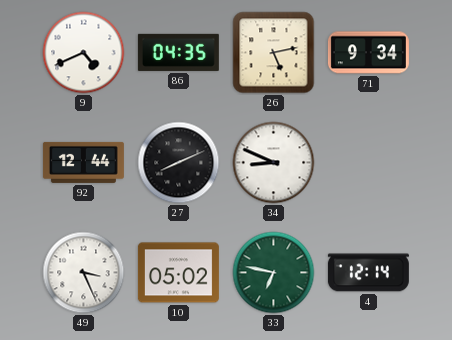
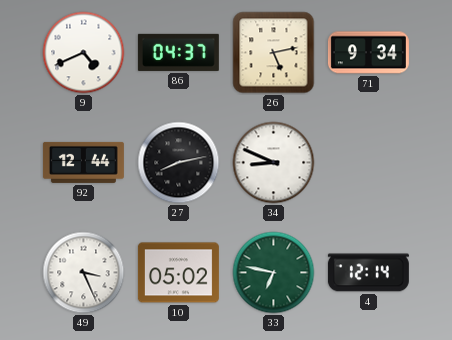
86: 04:35 -> 04:37
27: 8:11 -> 8:13
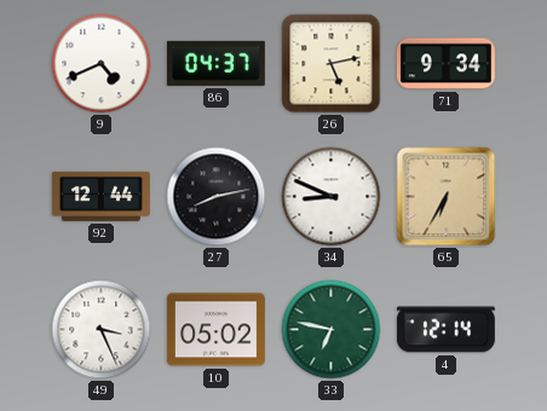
65: none -> 6:35
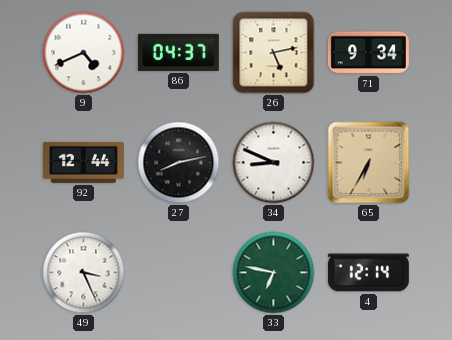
10: 05:02 -> none
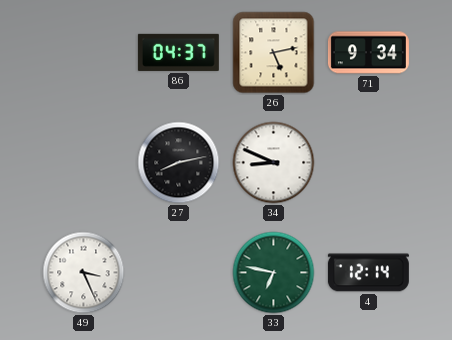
9: 4:41 -> none
92: 12:44 -> none
65: 6:35 -> none
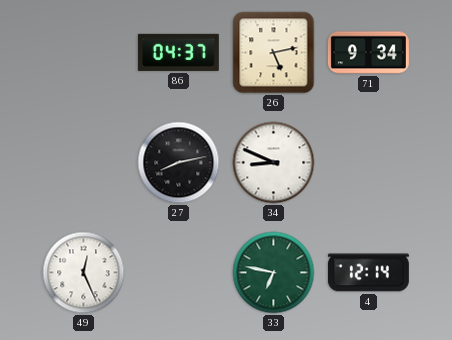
49: 3:26 -> 12:26
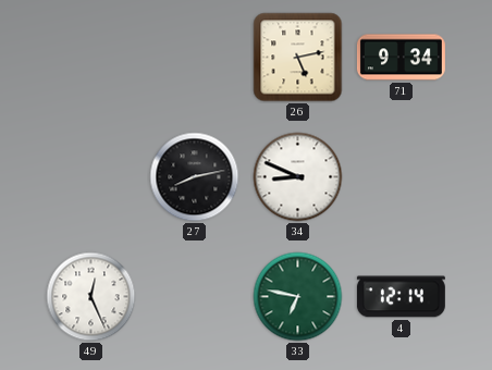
86: 04:37 -> none
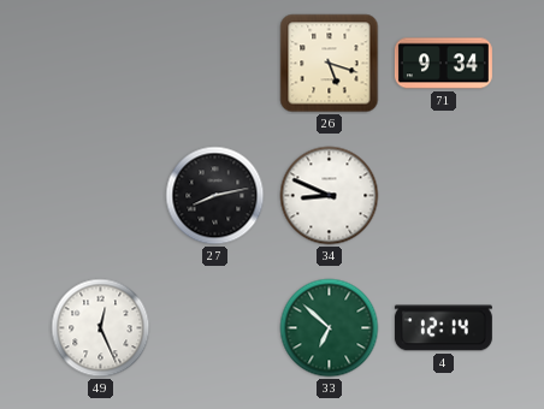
26: 5:13 -> 5:18
33: 6:47 -> 6:52
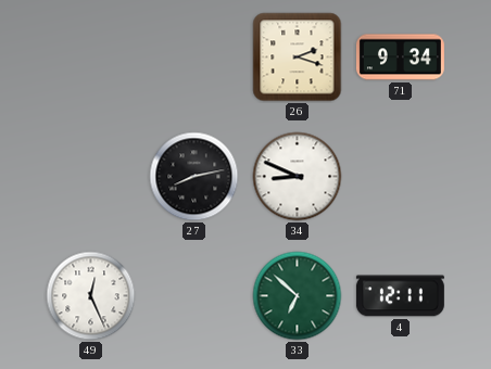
26: 5:18 -> 2:18
4: 12:14 -> 12:11
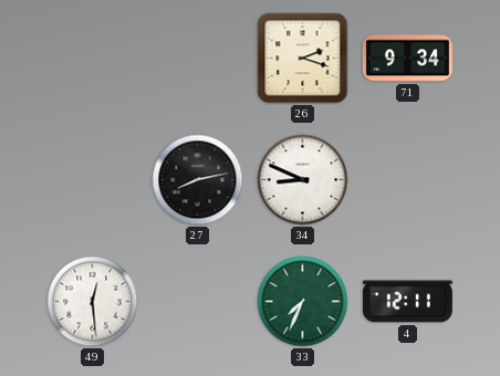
49: 12:26 -> 12:29
33: 6:52 -> 7:34
